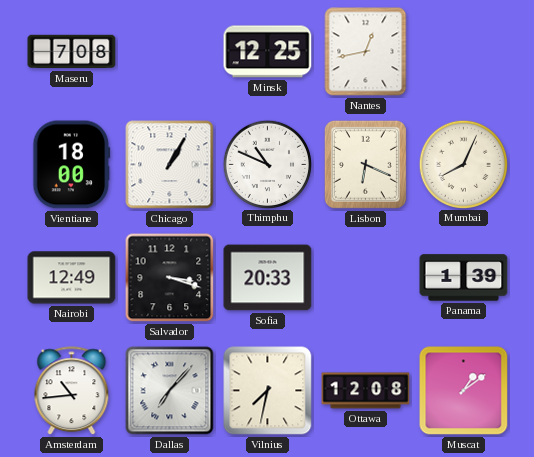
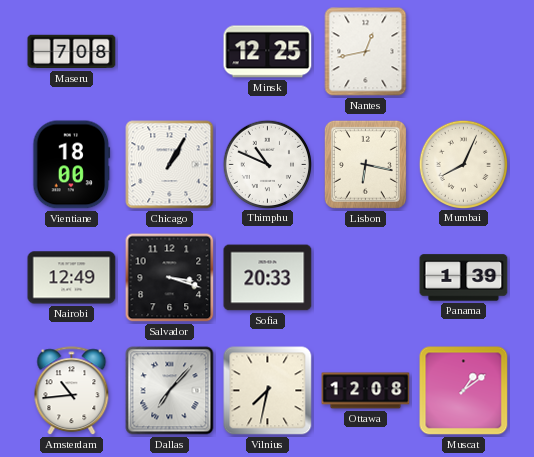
Lisbon: 6:19 -> 6:17
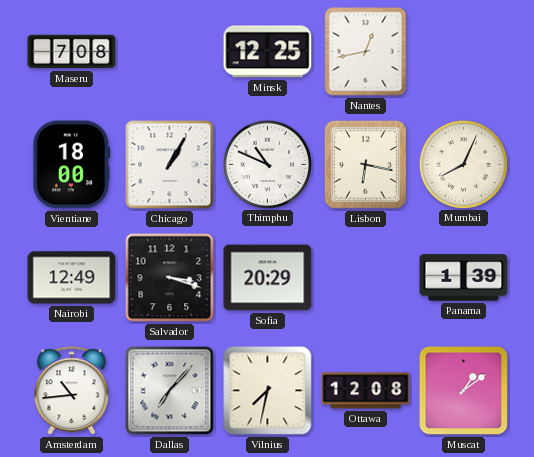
Sofia: 20:33 -> 20:29
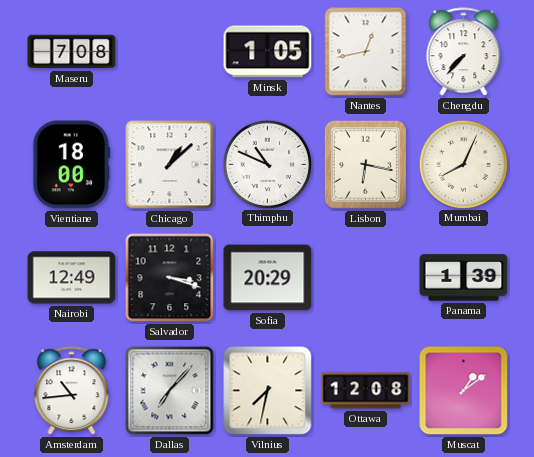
Minsk: 12:25 -> 1:05
Chengdu: none -> 7:37
Chicago: 1:05 -> 1:08
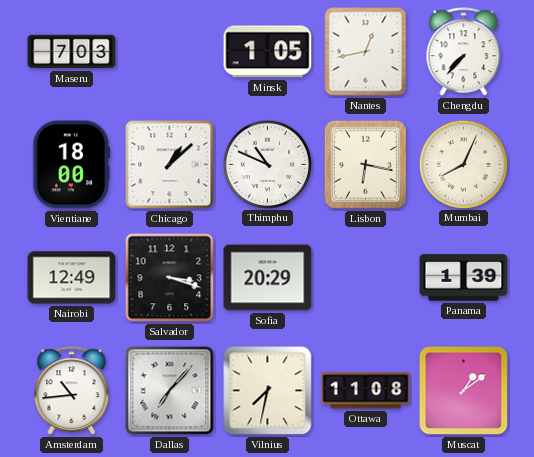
Maseru: 7:08 -> 7:03
Ottawa: 12:08 -> 11:08
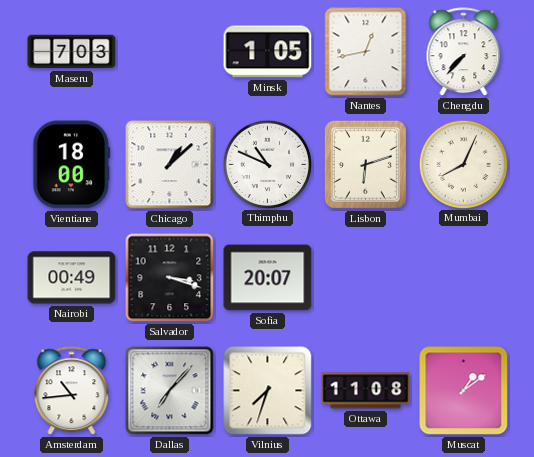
Lisbon: 6:17 -> 6:12
Nairobi: 12:49 -> 00:49
Sofia: 20:29 -> 20:07
Panama: 1:39 -> none
Vilnius: 7:32 -> 7:33
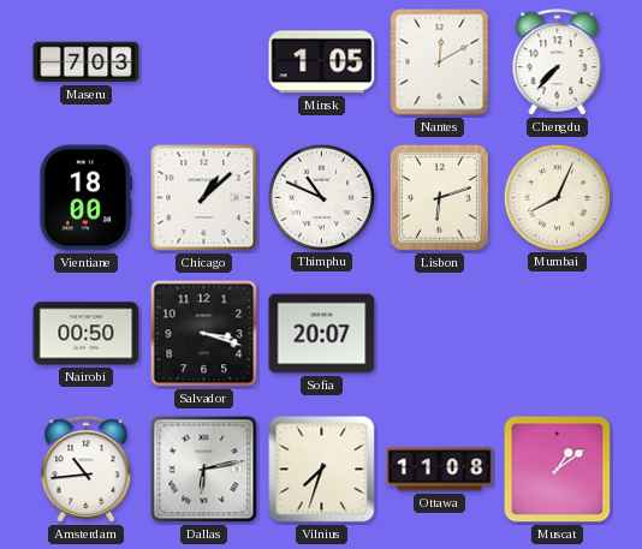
Nantes: 12:43 -> 12:10
Nairobi: 00:49 -> 00:50
Dallas: 7:07 -> 6:13
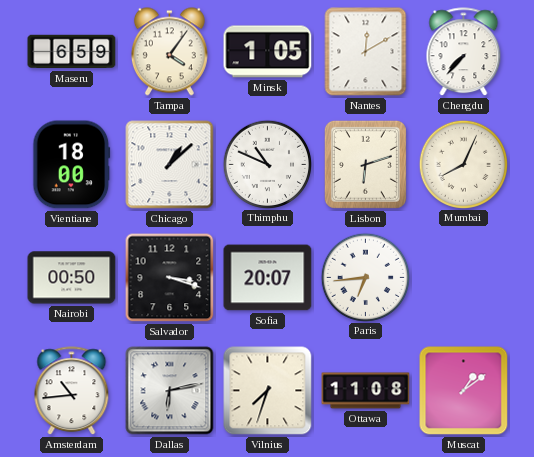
Maseru: 7:03 -> 6:59
Tampa: none -> 4:06
Paris: none -> 6:44
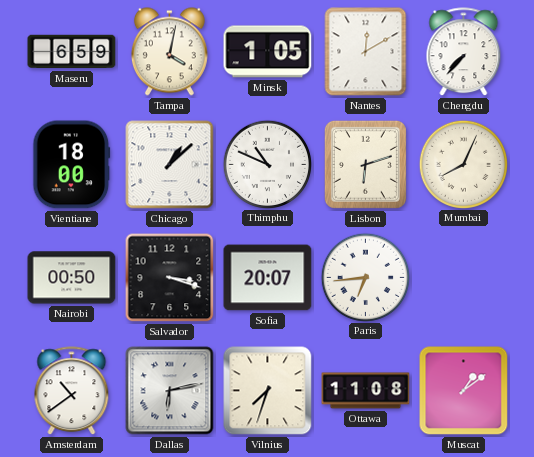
Tampa: 4:06 -> 4:02
Amsterdam: 10:44 -> 10:39
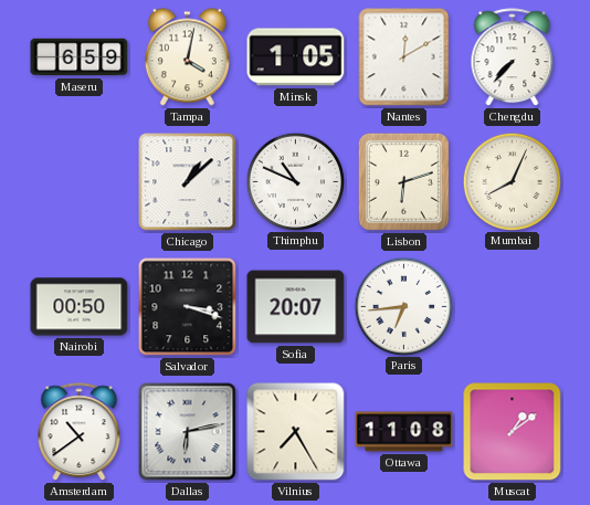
Vientiane: 18:00 -> none
Vilnius: 7:33 -> 7:25
